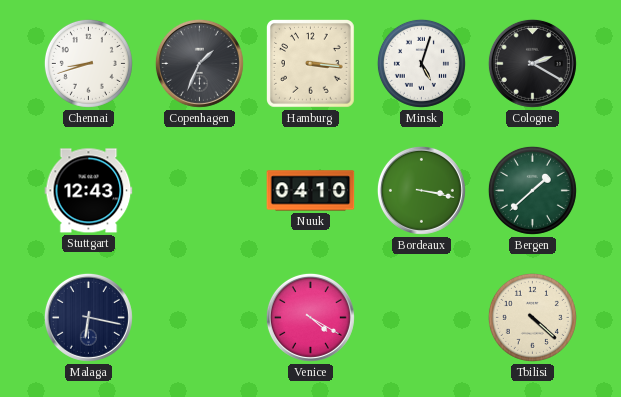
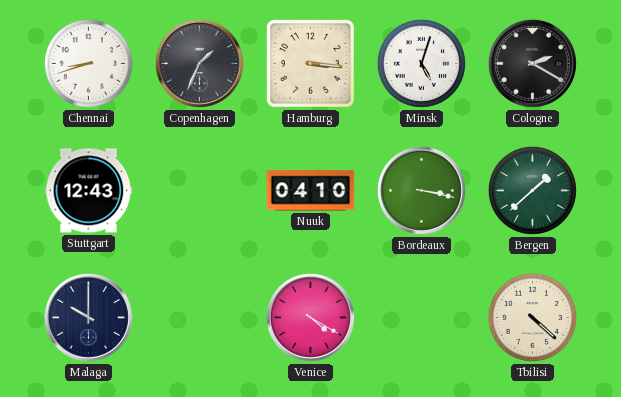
Malaga: 6:17 -> 10:00
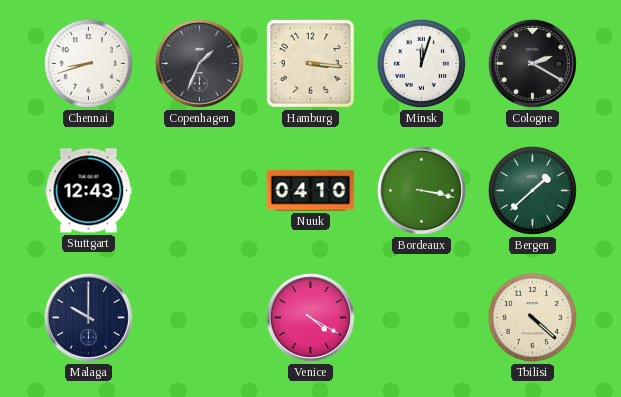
Minsk: 5:03 -> 12:03
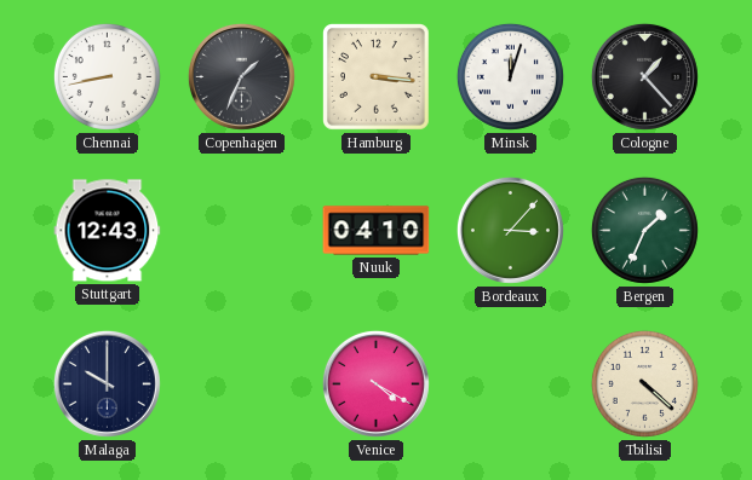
Chennai: 8:42 -> 8:43
Cologne: 2:20 -> 1:23
Bordeaux: 3:17 -> 3:07
Bergen: 1:38 -> 1:34
